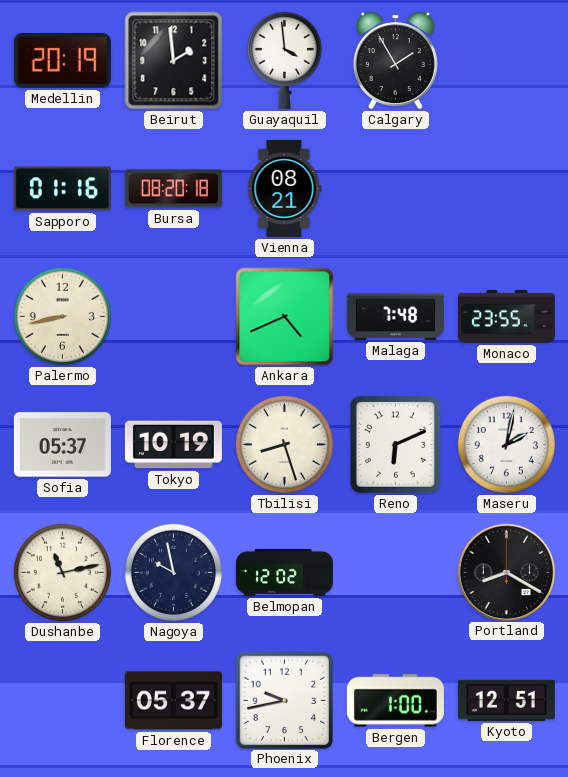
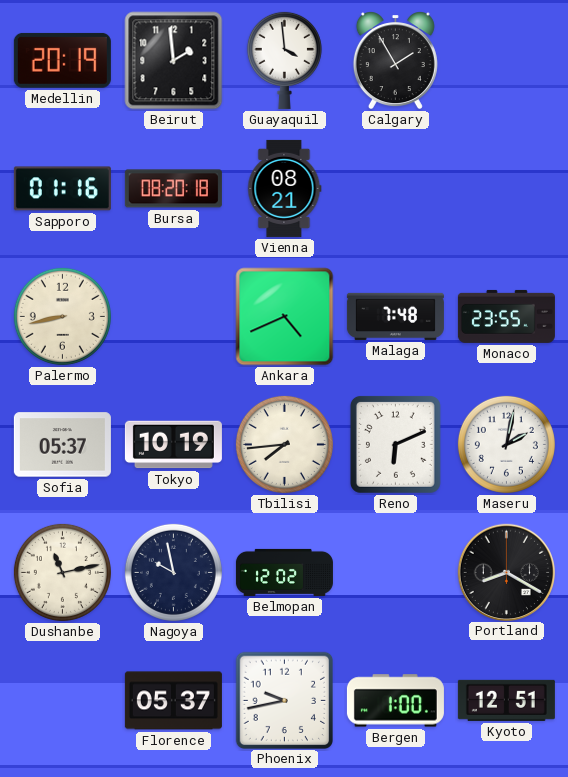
Tbilisi: 8:27 -> 7:44
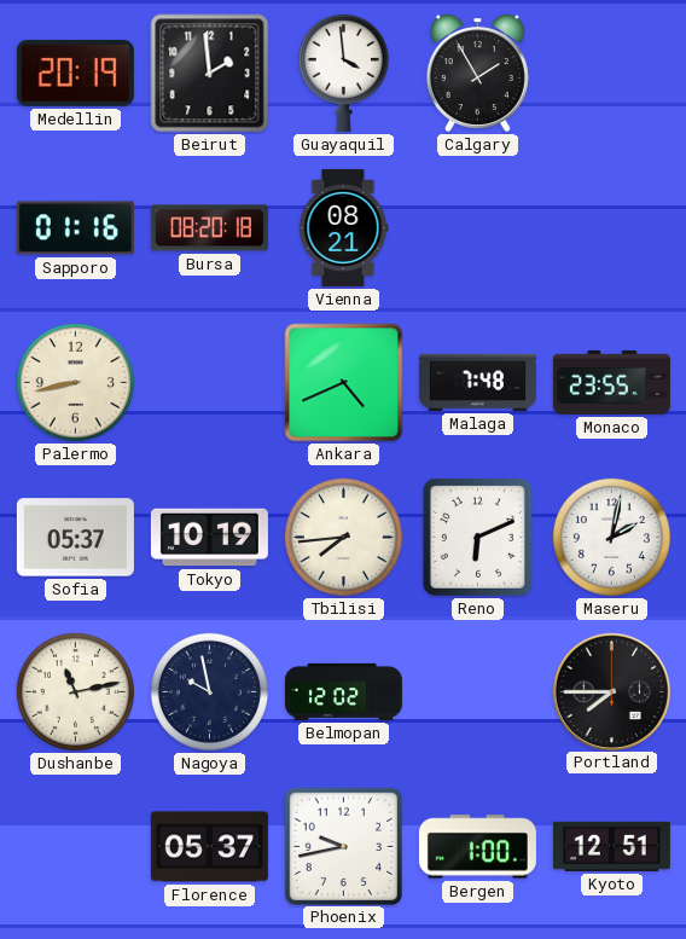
Portland: 8:20 -> 7:45
